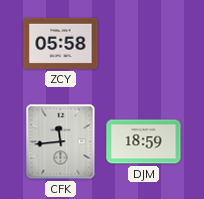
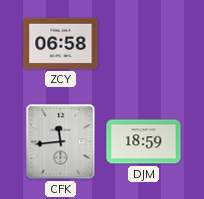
ZCY: 05:58 -> 06:58
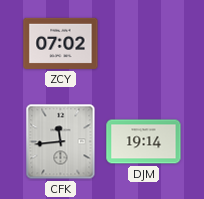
ZCY: 06:58 -> 07:02
DJM: 18:59 -> 19:14
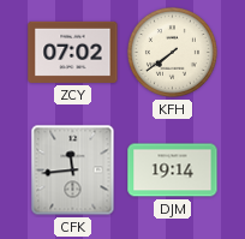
KFH: none -> 7:39
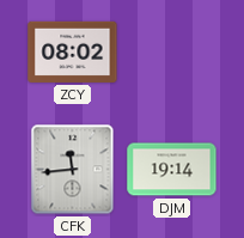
ZCY: 07:02 -> 08:02
KFH: 7:39 -> none
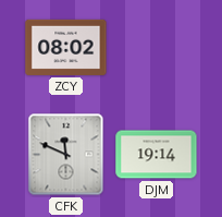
CFK: 11:44 -> 11:49
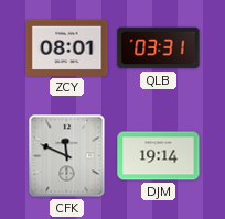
ZCY: 08:02 -> 08:01
QLB: none -> 03:31
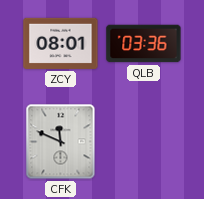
QLB: 03:31 -> 03:36
DJM: 19:14 -> none
